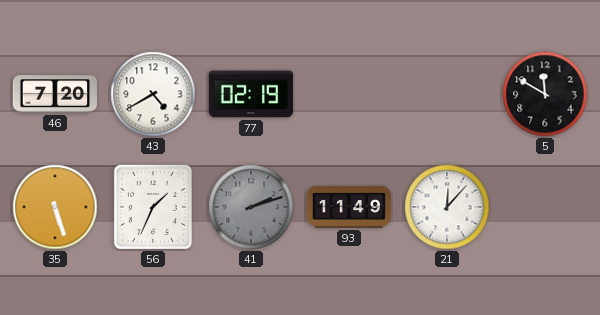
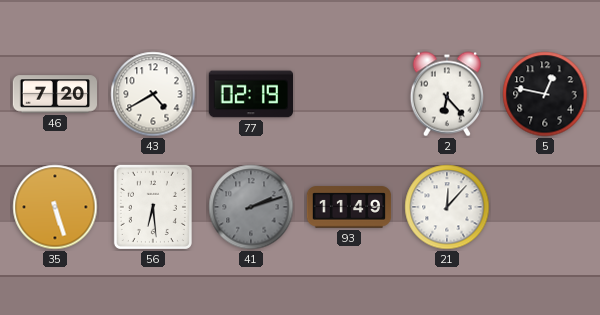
2: none -> 6:23
5: 11:50 -> 12:47
56: 1:34 -> 6:29
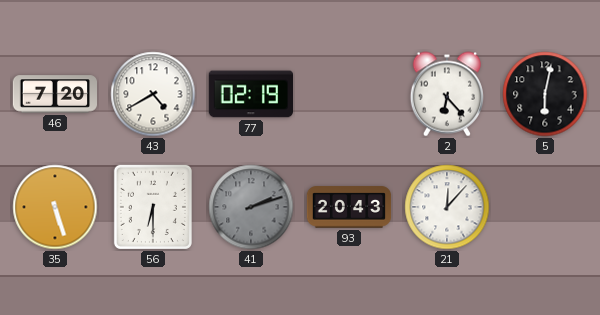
5: 12:47 -> 6:02
56: 6:29 -> 6:30
93: 11:49 -> 20:43
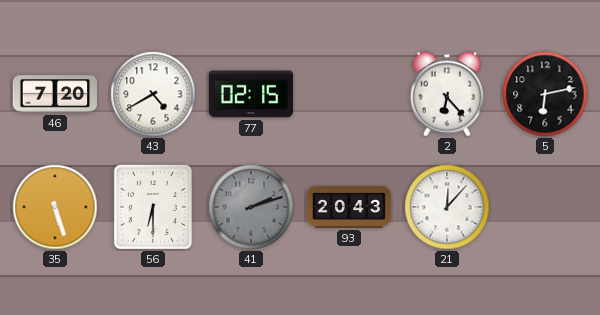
77: 02:19 -> 02:15
5: 6:02 -> 6:13
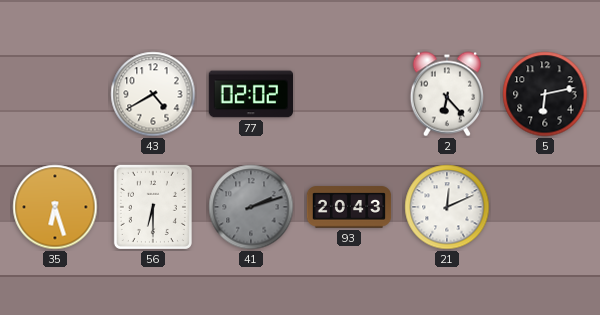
46: 7:20 -> none
77: 02:15 -> 02:02
35: 5:27 -> 6:27
21: 12:07 -> 12:11
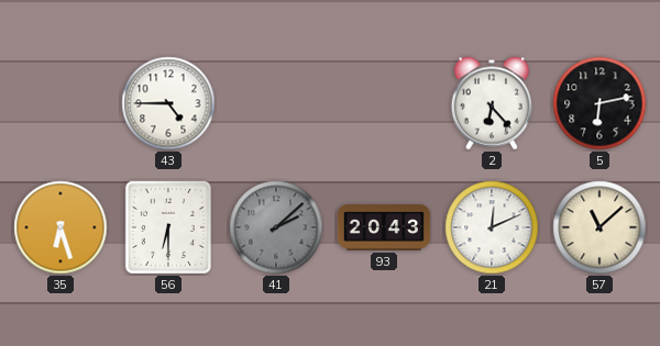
43: 4:40 -> 4:45
77: 02:02 -> none
41: 2:12 -> 2:08
57: none -> 11:08
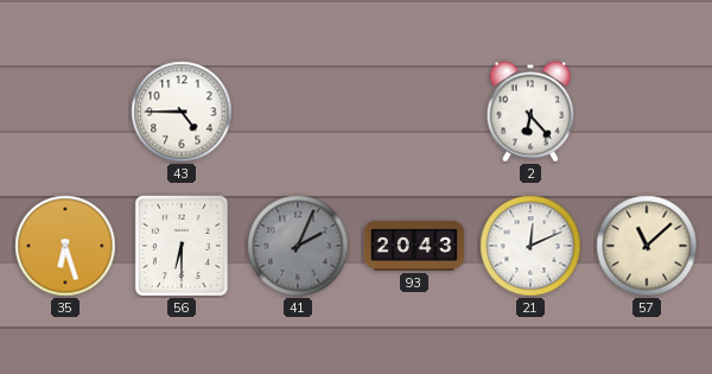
5: 6:13 -> none
41: 2:08 -> 2:04
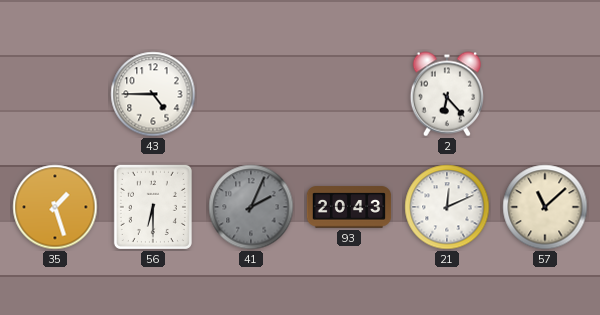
35: 6:27 -> 1:27
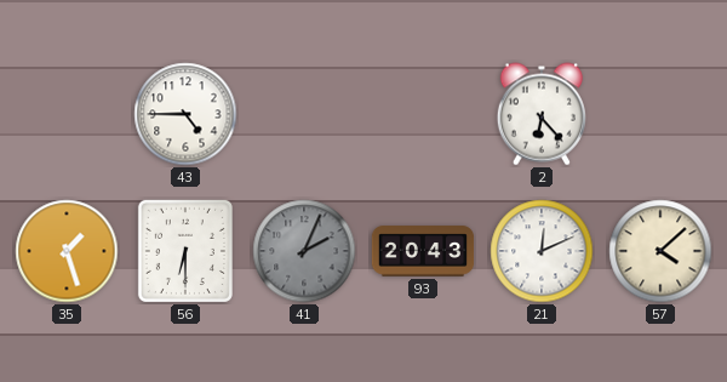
57: 11:08 -> 4:08
